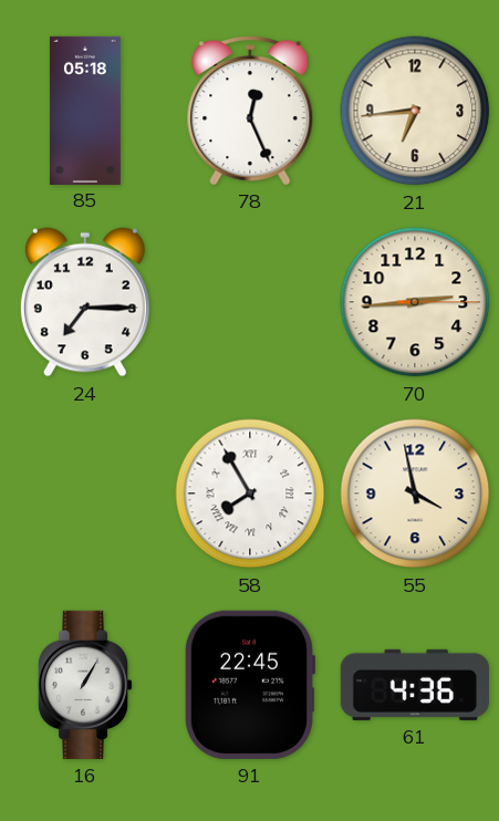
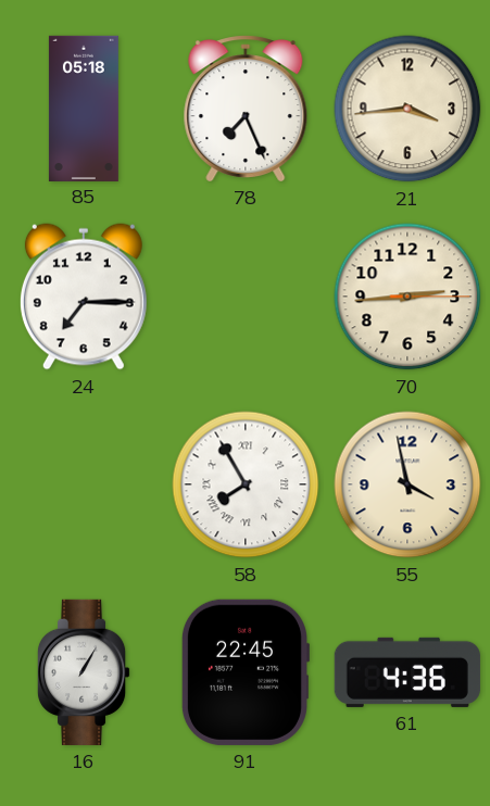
78: 12:26 -> 7:26
21: 6:44 -> 3:44
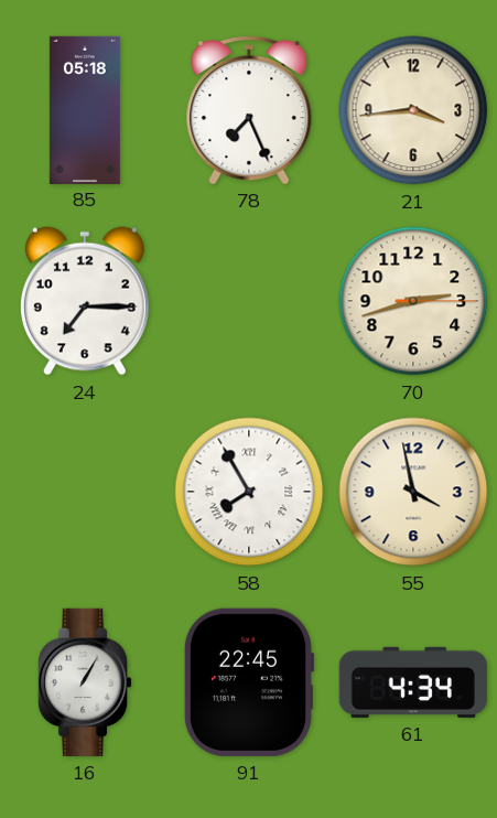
70: 2:44 -> 2:42
61: 4:36 -> 4:34
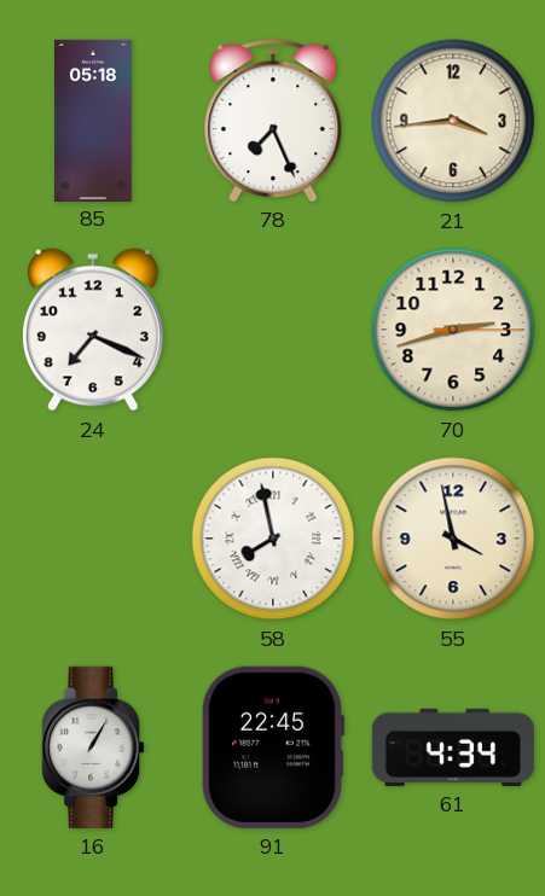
24: 7:15 -> 7:19
58: 7:55 -> 7:58
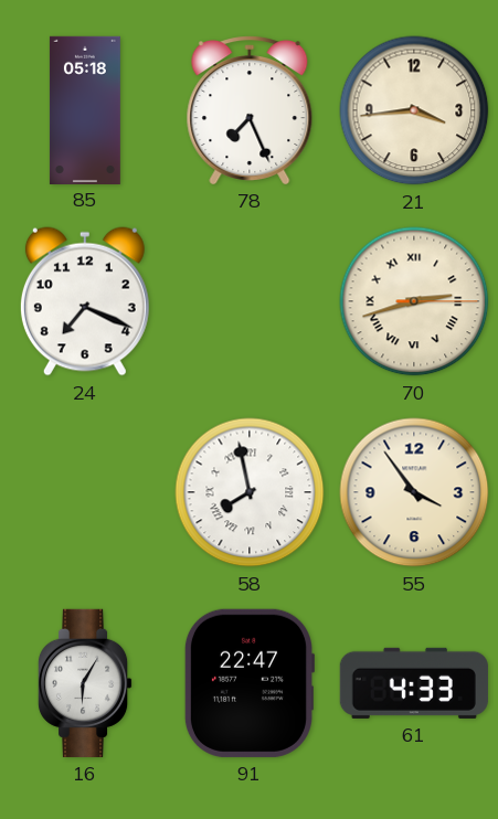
70 numerals: Arabic -> Roman
55: 3:58 -> 3:54
16: 1:05 -> 6:05
91: 22:45 -> 22:47
61: 4:34 -> 4:33
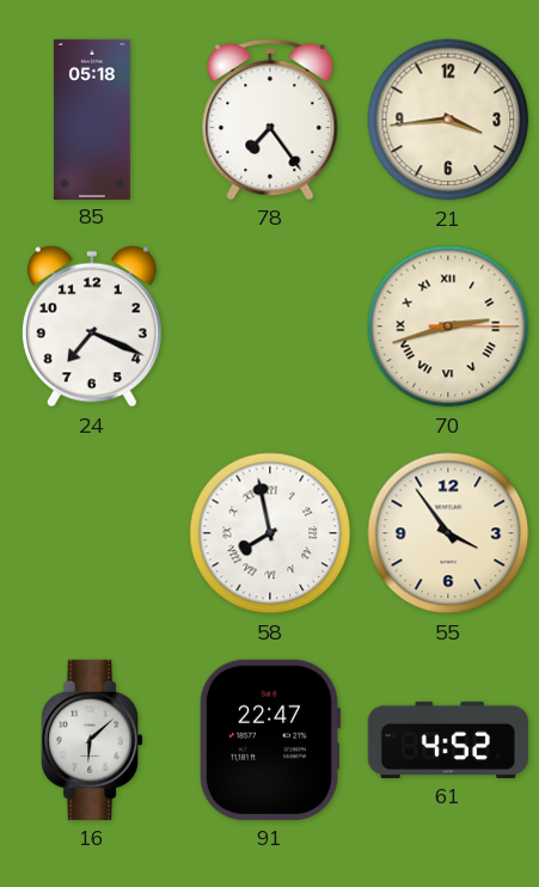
78: 7:26 -> 7:24
16: 6:05 -> 6:08
61: 4:33 -> 4:52
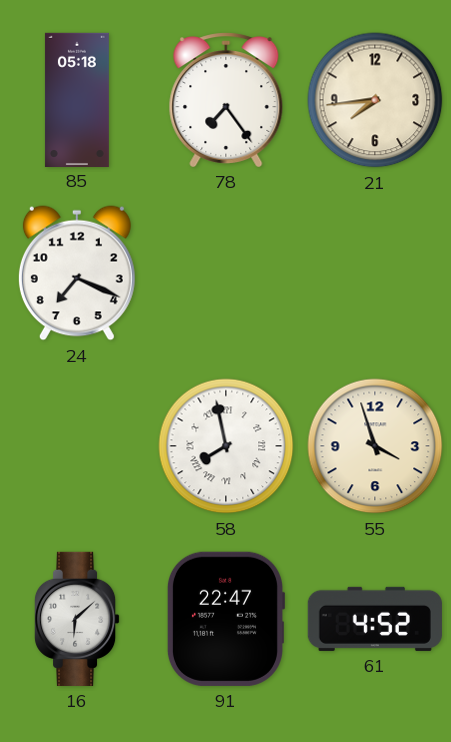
21: 3:44 -> 7:44
70: 2:42 -> none
55: 3:54 -> 3:57
